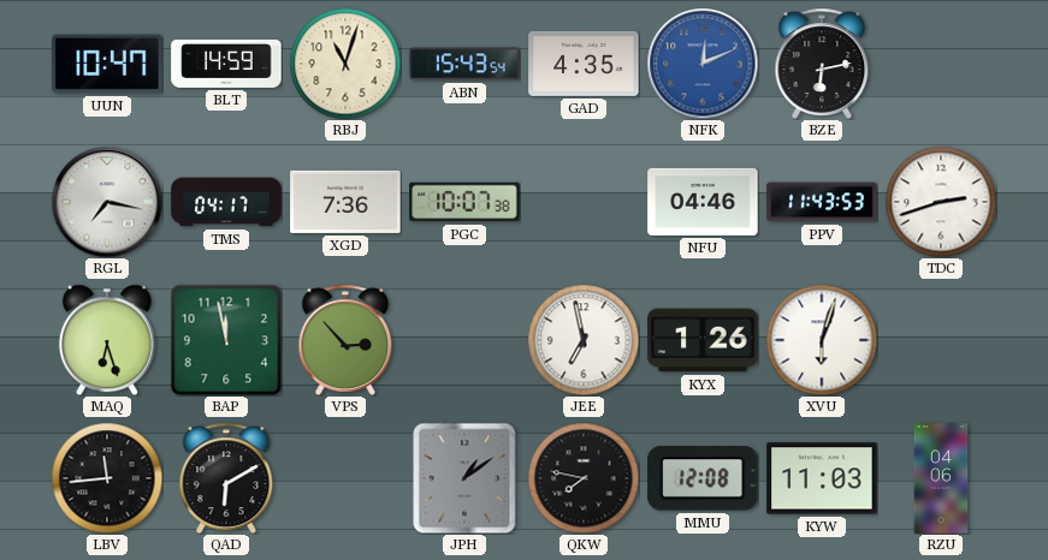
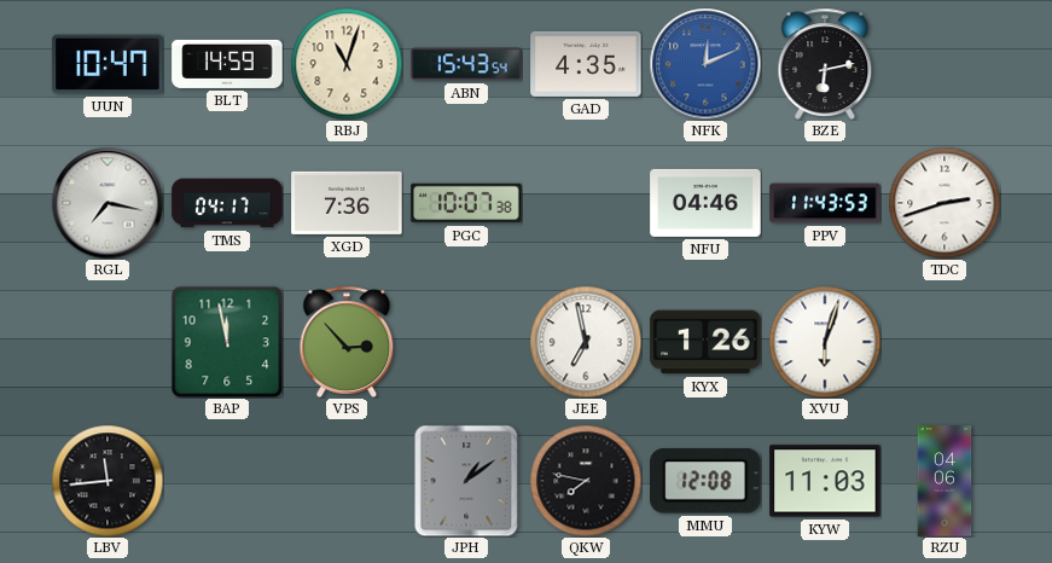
MAQ: 6:27 -> none
QAD: 6:10 -> none
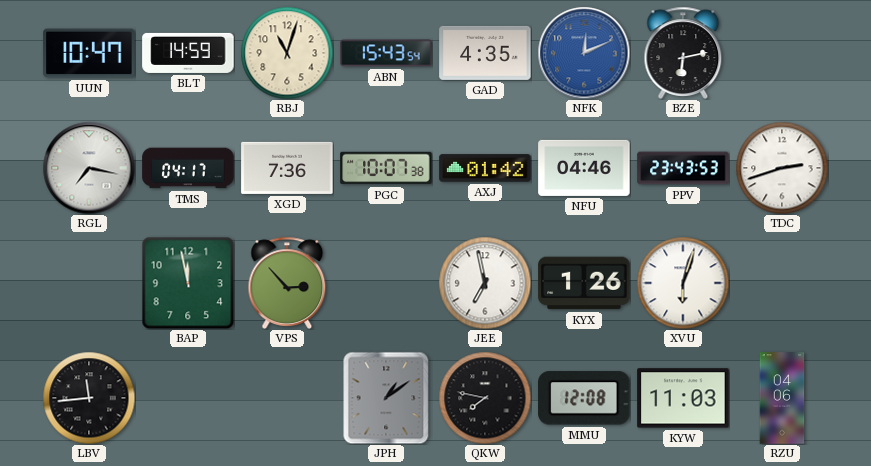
AXJ: none -> 01:42
PPV: 11:43 -> 23:43
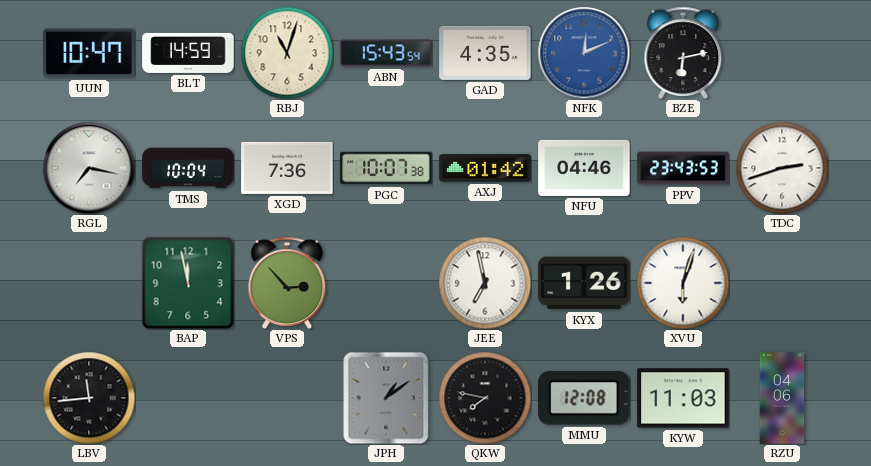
TMS: 04:17 -> 10:04
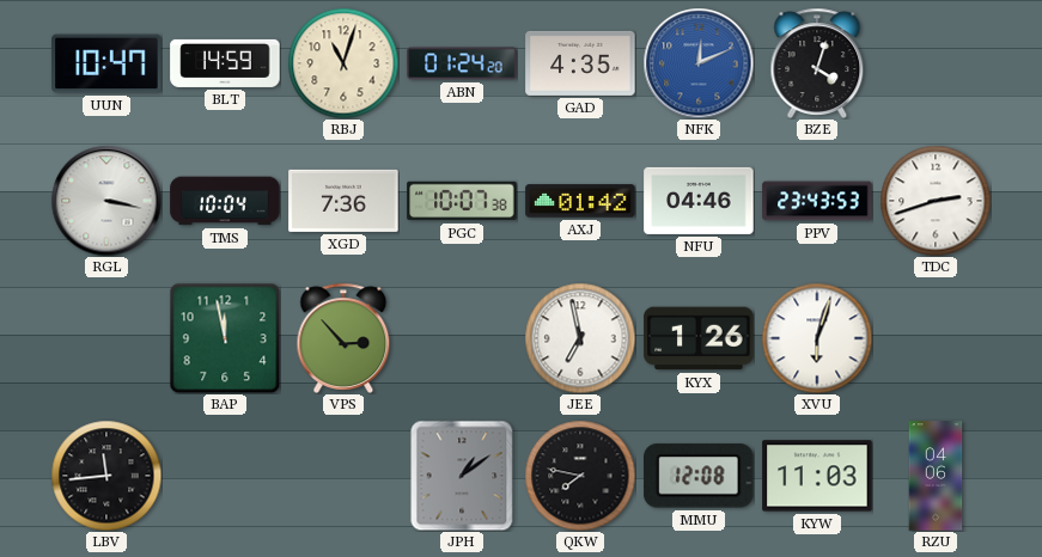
ABN: 15:43 -> 01:24
BZE: 6:13 -> 4:03
RGL: 7:17 -> 3:17
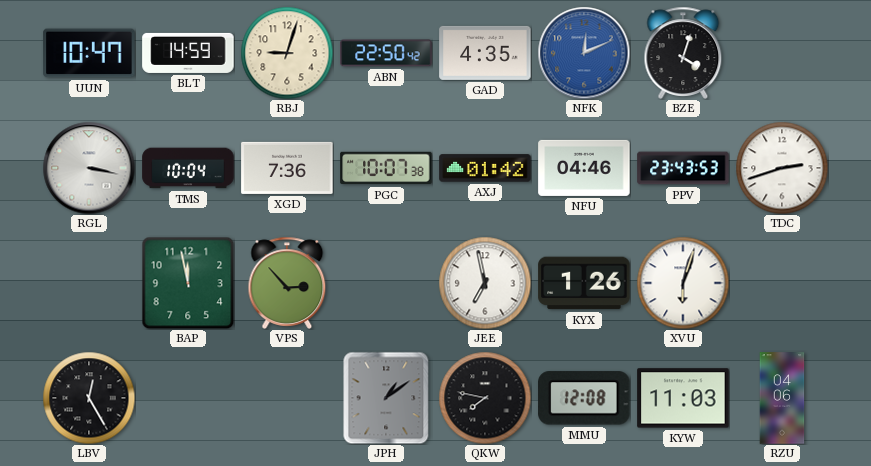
RBJ: 11:03 -> 9:03
ABN: 01:24 -> 22:50
LBV: 11:44 -> 12:25
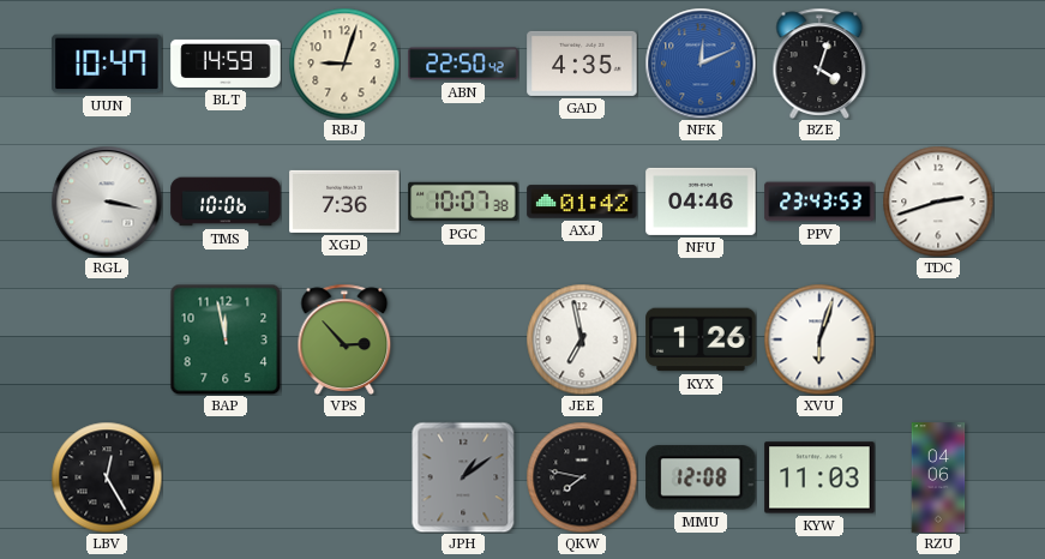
TMS: 10:04 -> 10:06
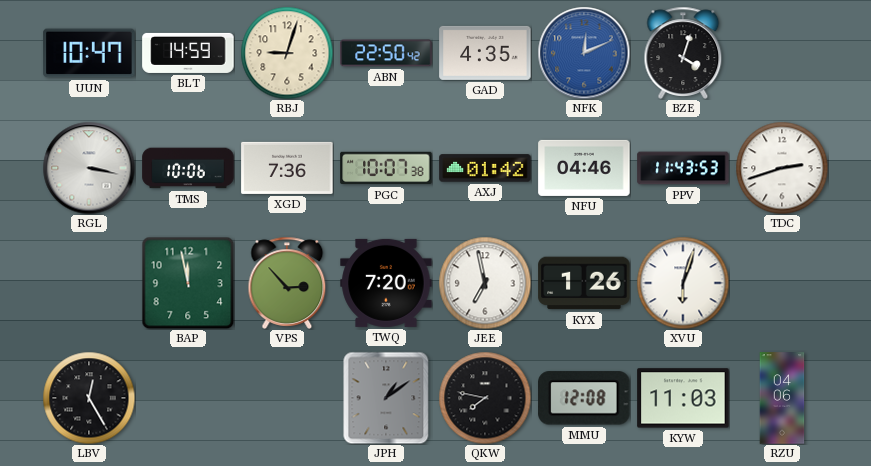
PPV: 23:43 -> 11:43
TWQ: none -> 7:20
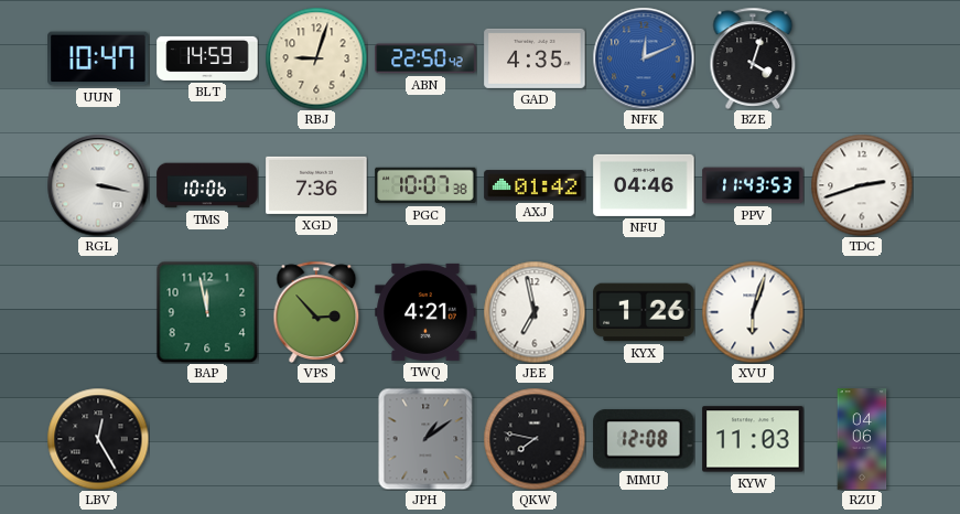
TWQ: 7:20 -> 4:21
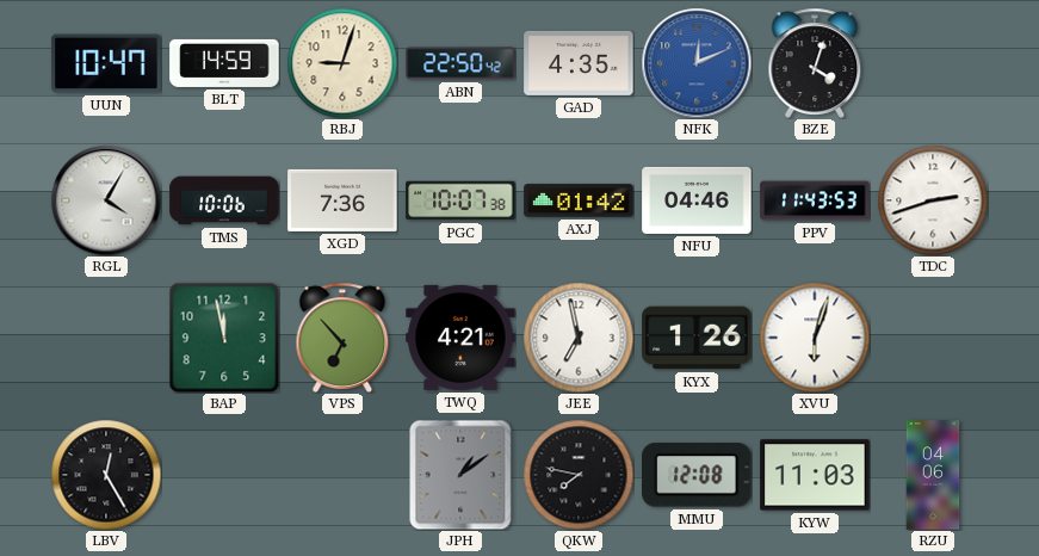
RGL: 3:17 -> 4:05
VPS: 2:53 -> 6:53
